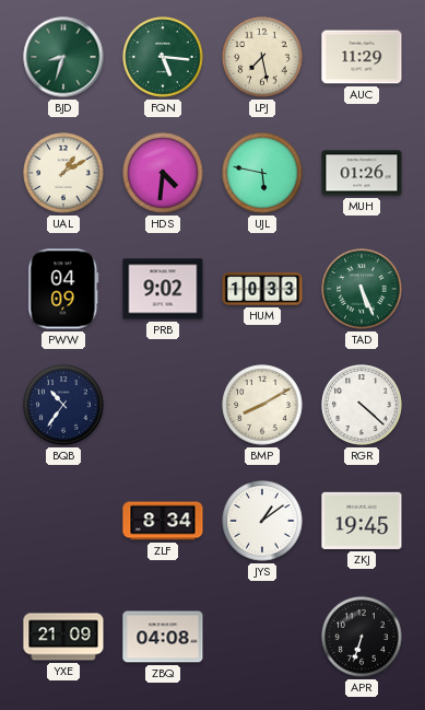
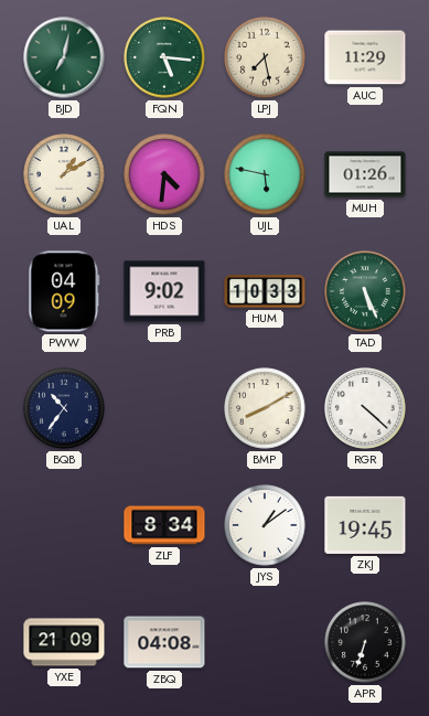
BJD: 8:33 -> 7:02
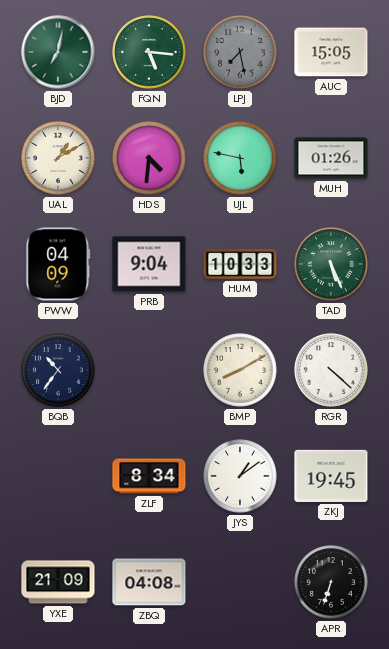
LPJ dial: cream -> grey
AUC: 11:29 -> 15:05
PRB: 9:02 -> 9:04
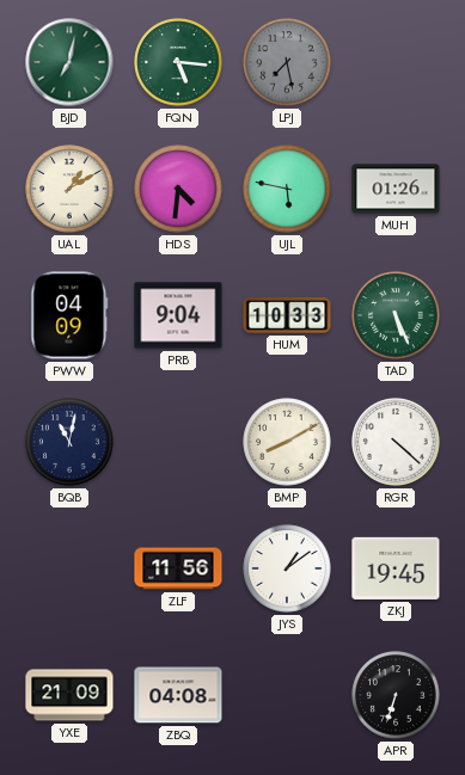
AUC: 15:05 -> none
BQB: 10:36 -> 11:02
ZLF: 8:34 -> 11:56
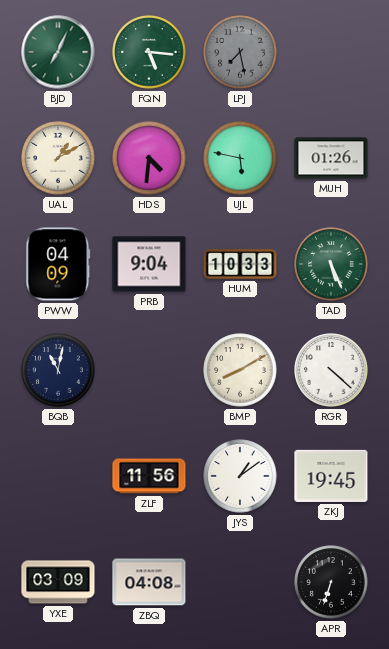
BJD: 7:02 -> 7:04
YXE: 21:09 -> 03:09
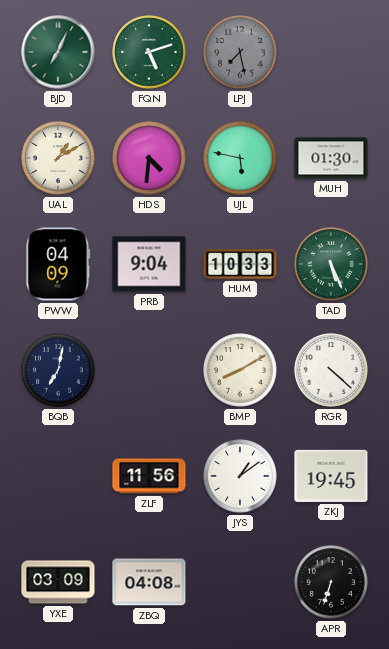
FQN: 5:16 -> 5:12
MUH: 01:26 -> 01:30
BQB: 11:02 -> 7:02
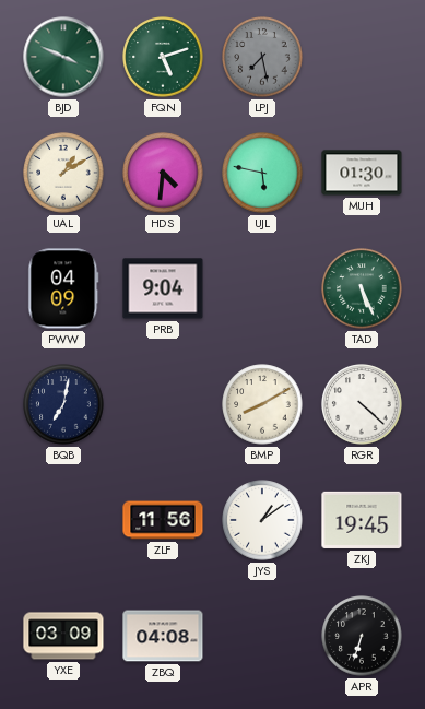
BJD: 7:04 -> 3:49
HUM: 10:33 -> none
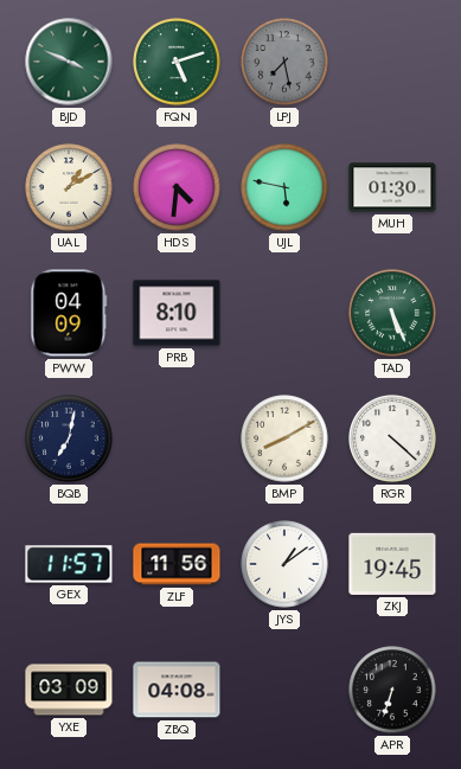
PRB: 9:04 -> 8:10
GEX: none -> 11:57
